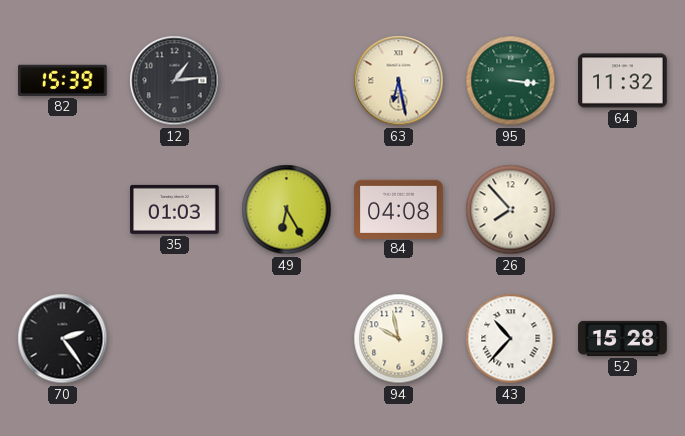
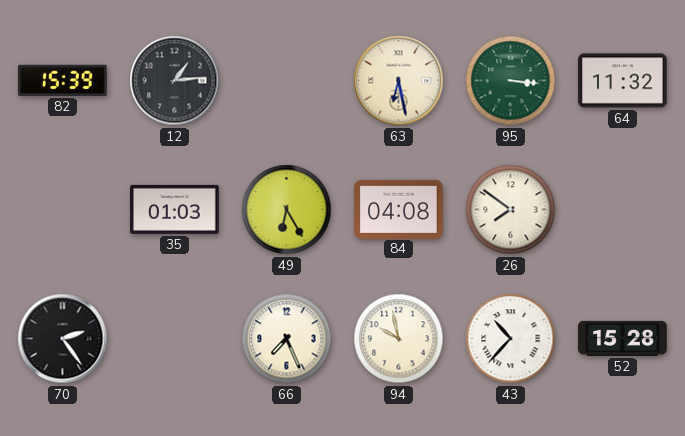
26: 7:53 -> 7:51
66: none -> 7:26
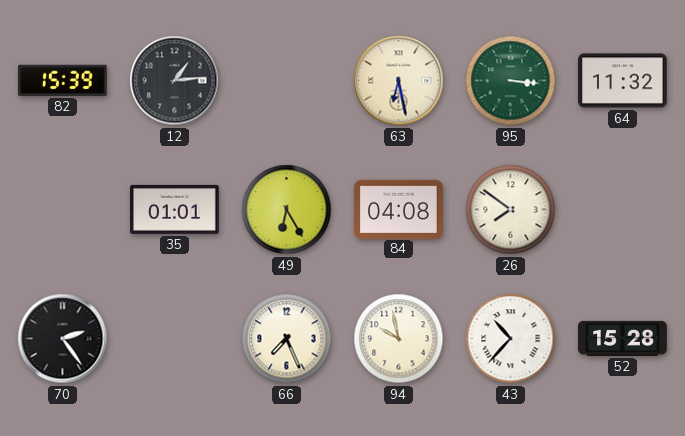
35: 01:03 -> 01:01
